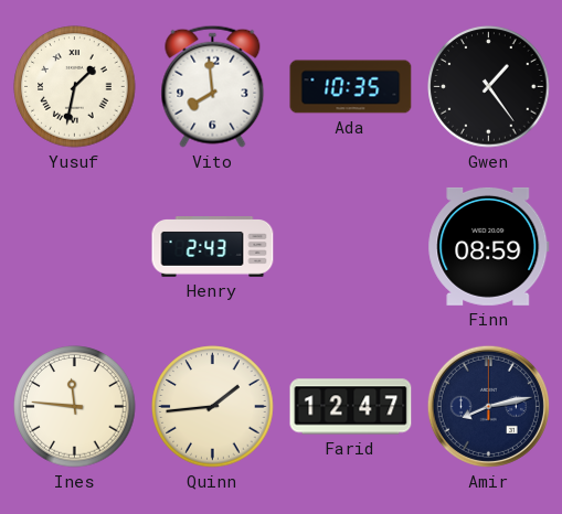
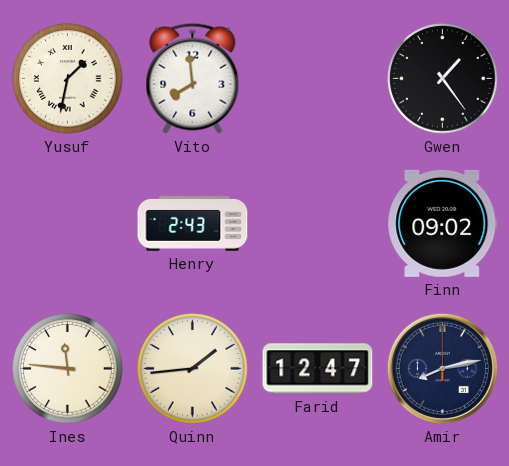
Ada: 10:35 -> none
Finn: 08:59 -> 09:02
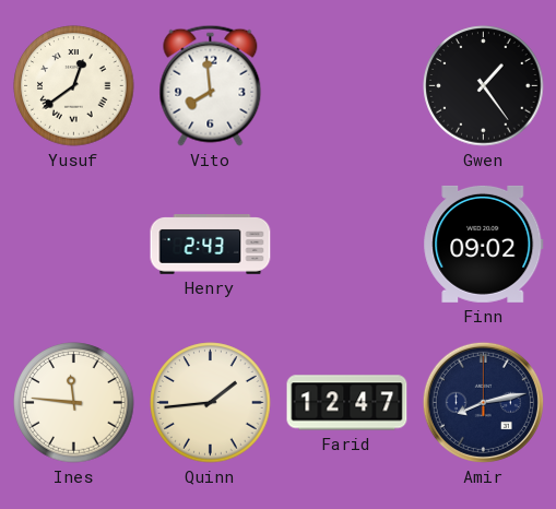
Yusuf: 1:32 -> 12:39
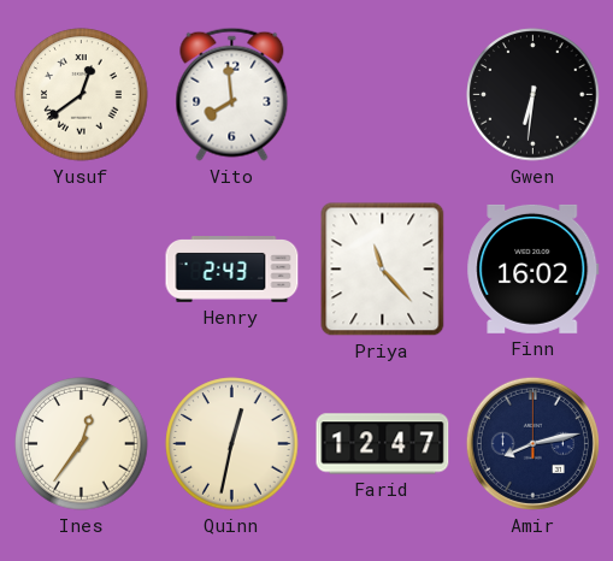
Gwen: 1:24 -> 6:31
Priya: none -> 11:23
Finn: 09:02 -> 16:02
Ines: 11:46 -> 12:36
Quinn: 1:44 -> 12:32
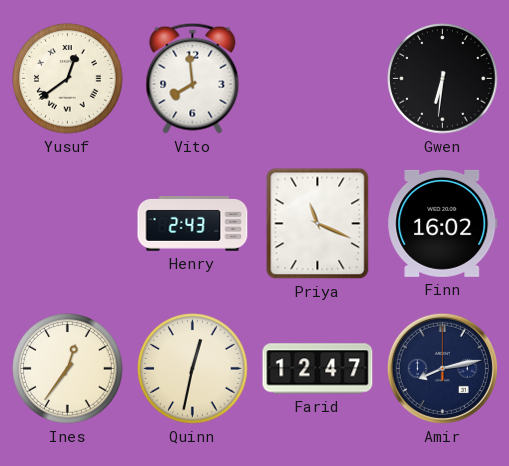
Priya: 11:23 -> 11:19
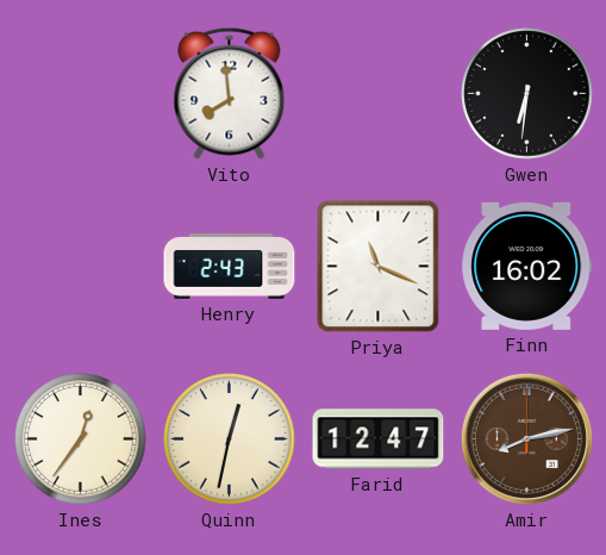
Yusuf: 12:39 -> none
Amir dial: navy -> brown
